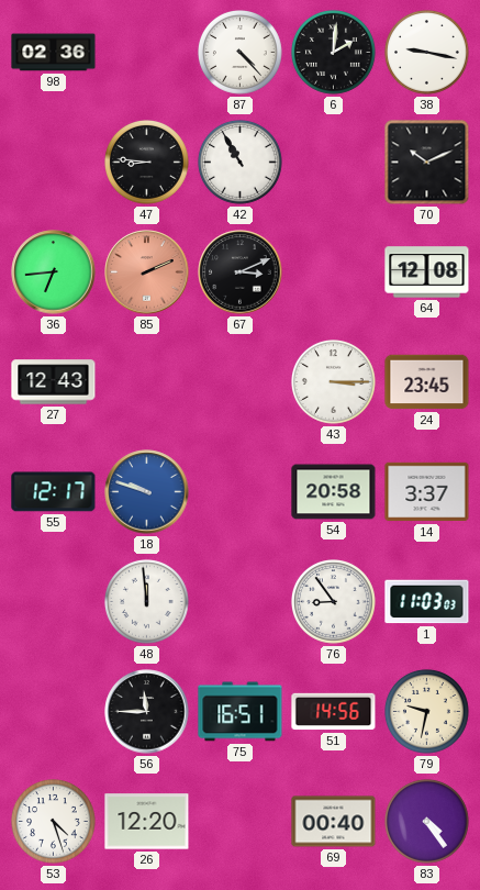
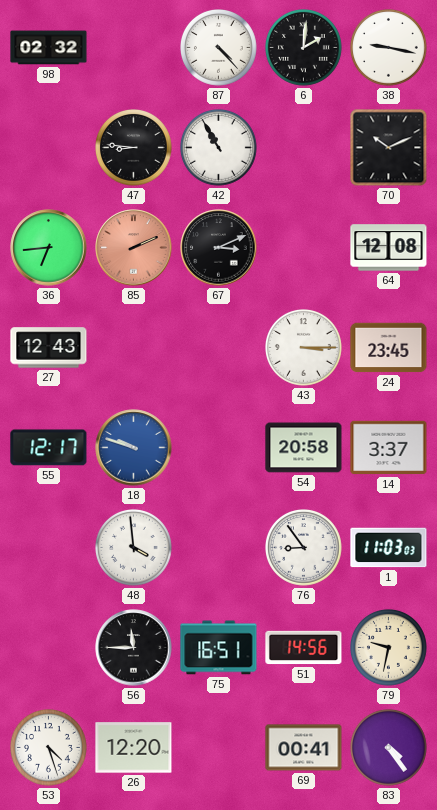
98: 02:36 -> 02:32
48: 11:59 -> 3:59
69: 00:40 -> 00:41
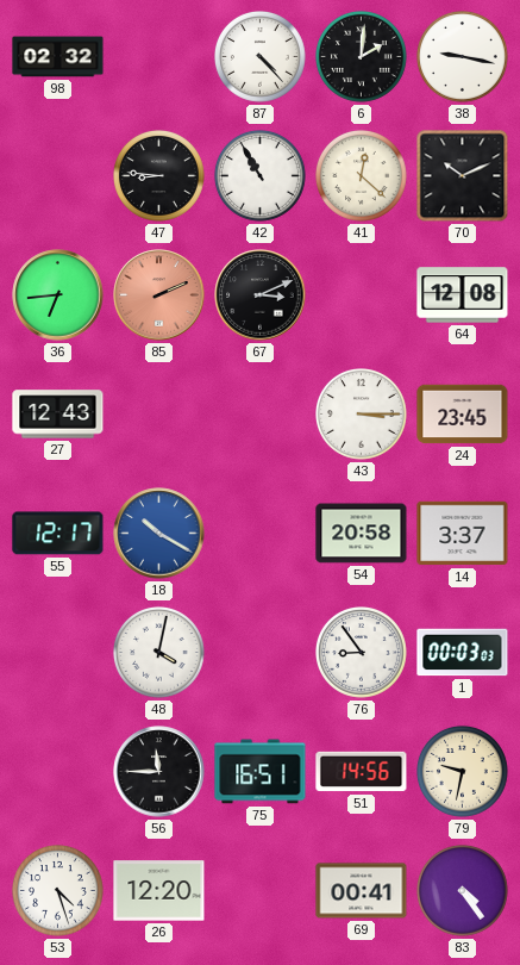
41: none -> 12:22
18: 9:48 -> 10:20
48: 3:59 -> 4:02
1: 11:03 -> 00:03
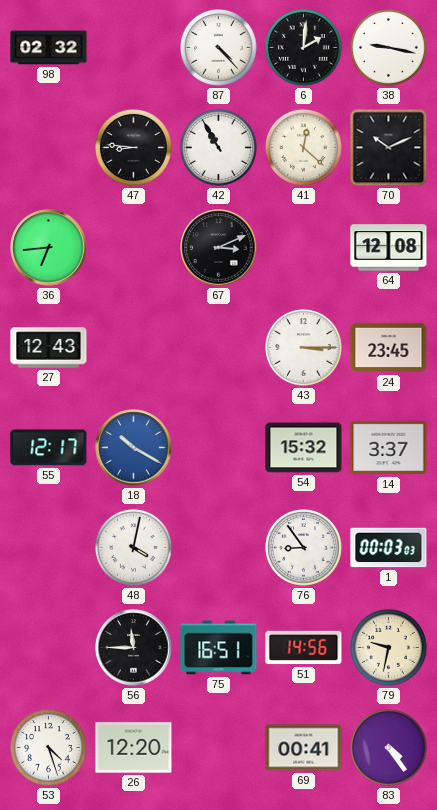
85: 2:11 -> none
54: 20:58 -> 15:32
